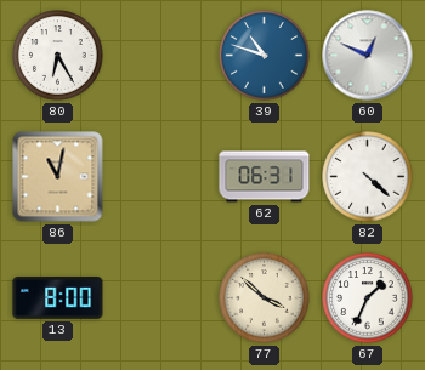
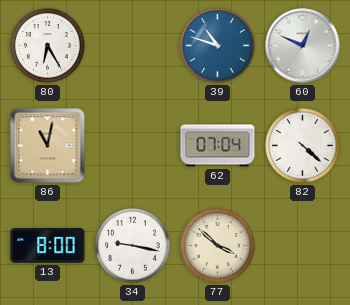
62: 06:31 -> 07:04
34: none -> 9:17
67: 1:34 -> none
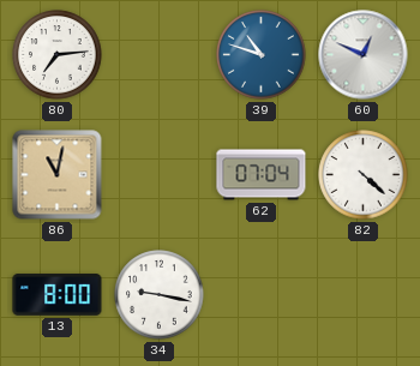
80: 6:25 -> 7:14
77: 3:52 -> none
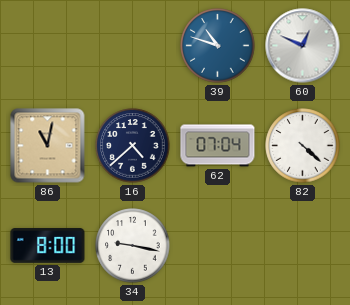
80: 7:14 -> none
16: none -> 4:38
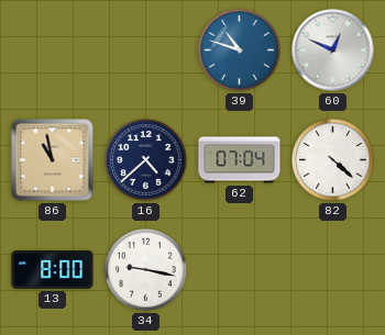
86: 11:02 -> 10:58
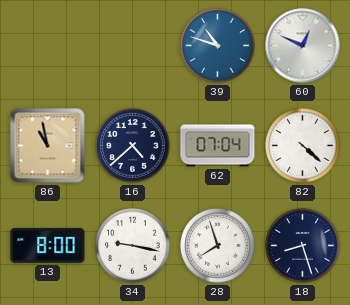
28: none -> 7:57
18: none -> 8:27
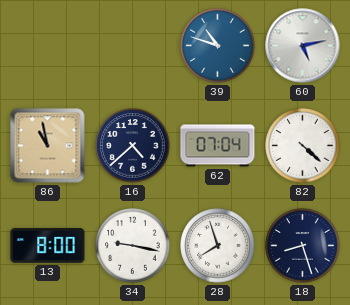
60: 12:49 -> 5:13
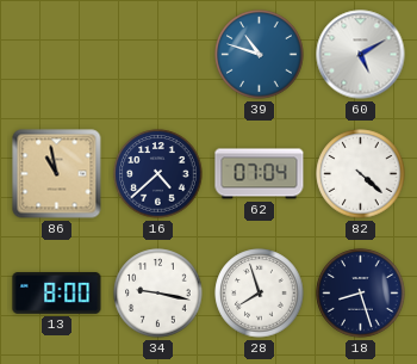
60: 5:13 -> 5:10
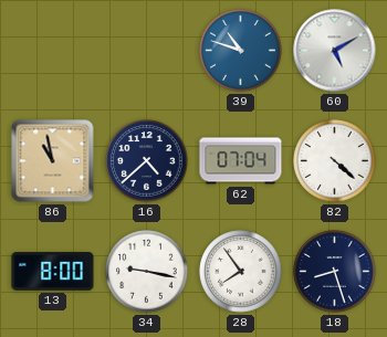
28: 7:57 -> 7:54
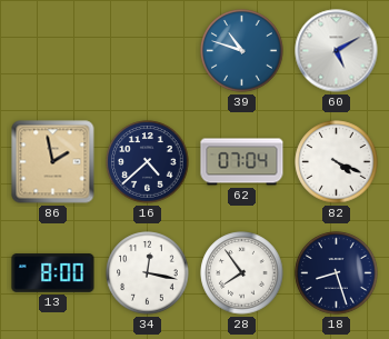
86: 10:58 -> 1:58
82: 4:22 -> 4:19
34: 9:17 -> 12:17
